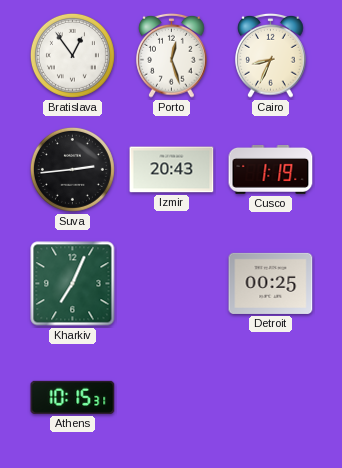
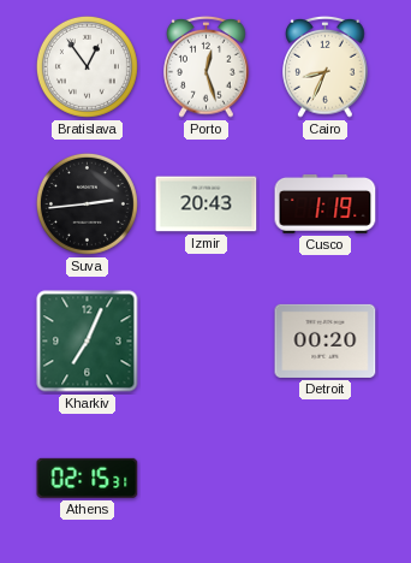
Detroit: 00:25 -> 00:20
Athens: 10:15 -> 02:15
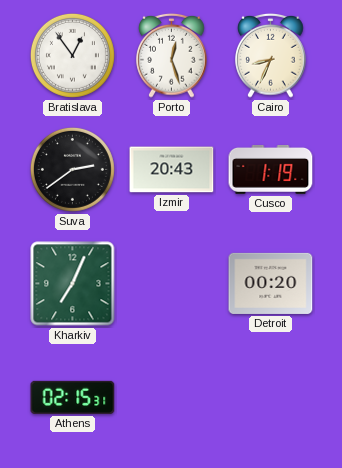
Suva: 2:44 -> 2:39
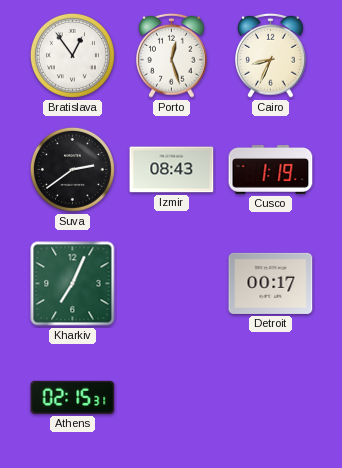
Izmir: 20:43 -> 08:43
Detroit: 00:20 -> 00:17
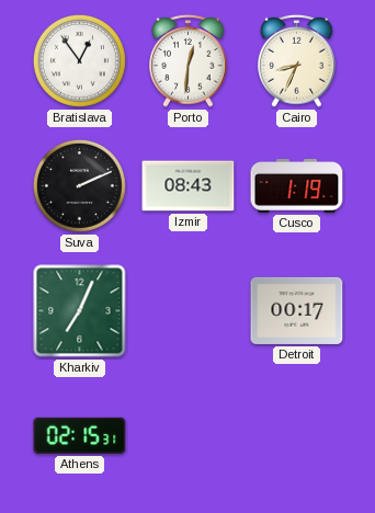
Porto: 12:27 -> 12:31
Suva: 2:39 -> 2:11
